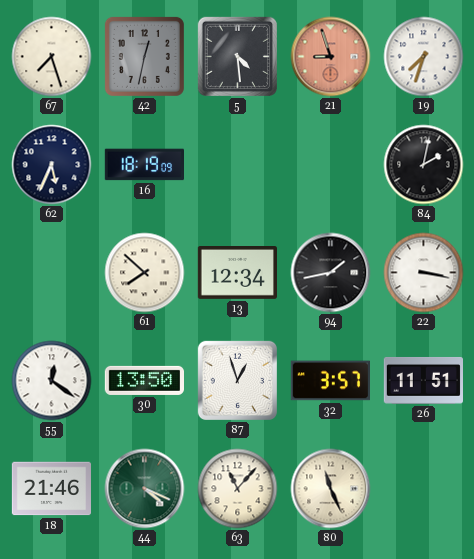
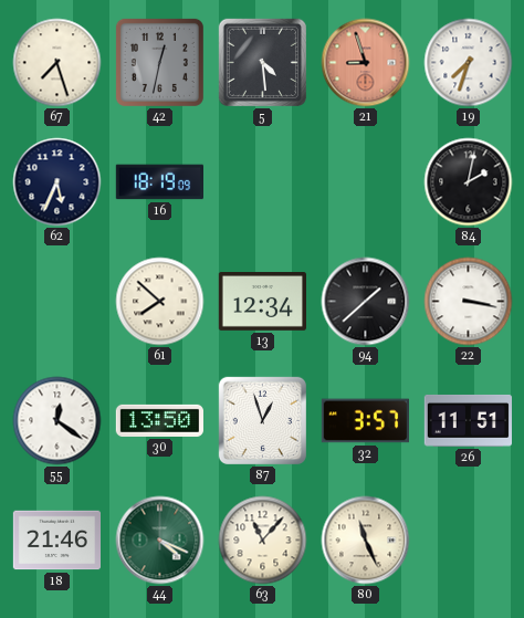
94: 1:43 -> 1:38
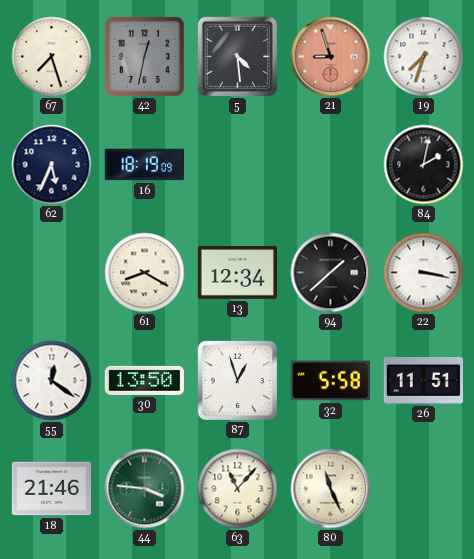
61: 7:52 -> 8:20
32: 3:57 -> 5:58
44: 4:19 -> 3:46
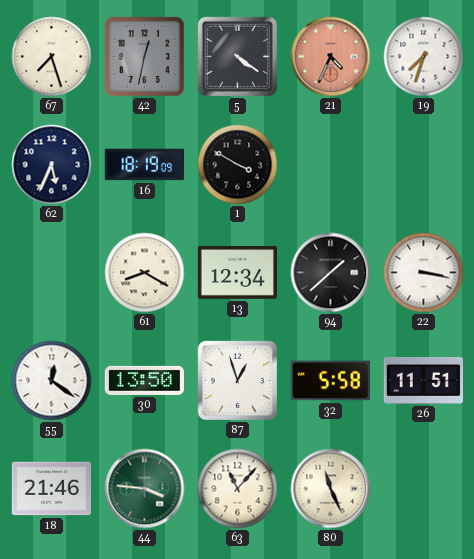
5: 4:29 -> 4:21
21: 8:57 -> 4:34
1: none -> 3:50
84: 2:02 -> none
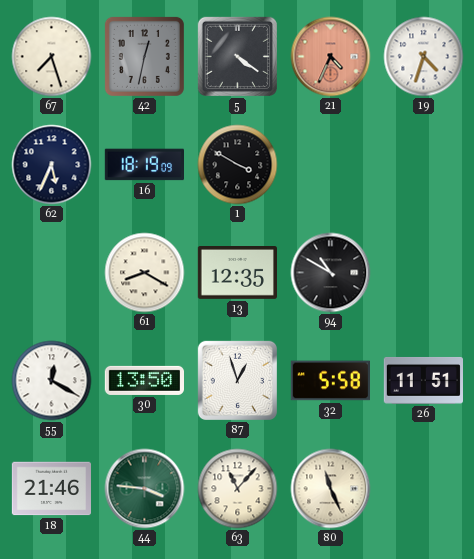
19: 7:33 -> 4:33
13: 12:34 -> 12:35
94: 1:38 -> 10:50
22: 3:17 -> none
55: 12:21 -> 12:20
